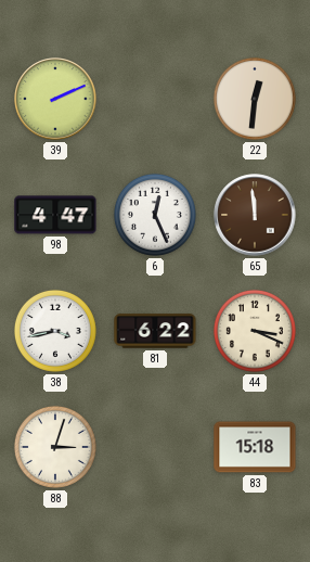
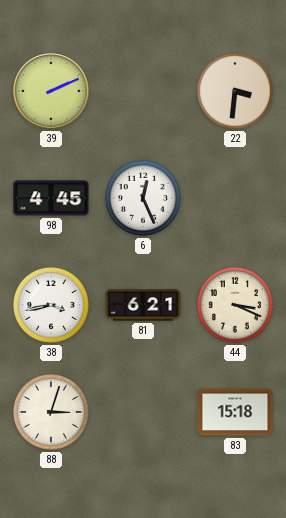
22: 12:31 -> 3:31
98: 4:47 -> 4:45
65: 11:59 -> none
81: 6:22 -> 6:21
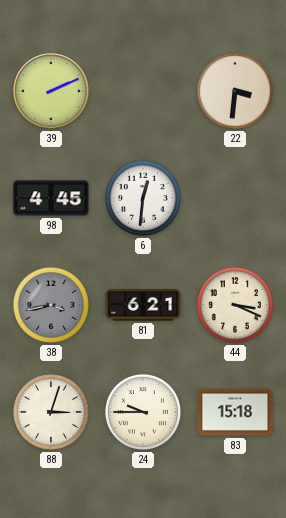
6: 12:26 -> 12:31
38 dial: white -> grey
24: none -> 9:45
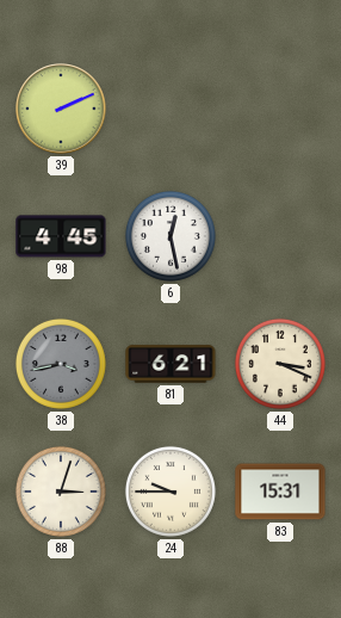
22: 3:31 -> none
6: 12:31 -> 12:28
83: 15:18 -> 15:31
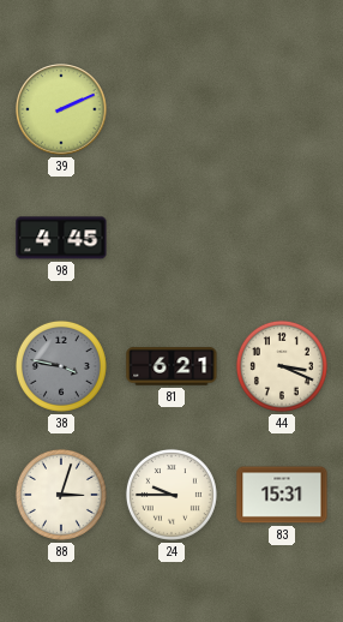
6: 12:28 -> none
38: 3:43 -> 3:47
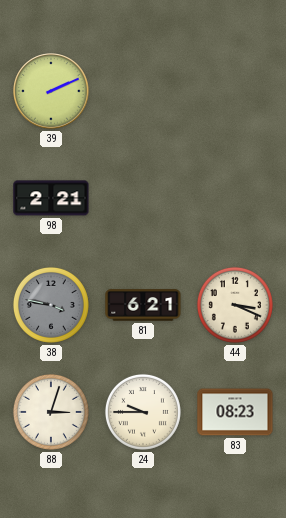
98: 4:45 -> 2:21
83: 15:31 -> 08:23
